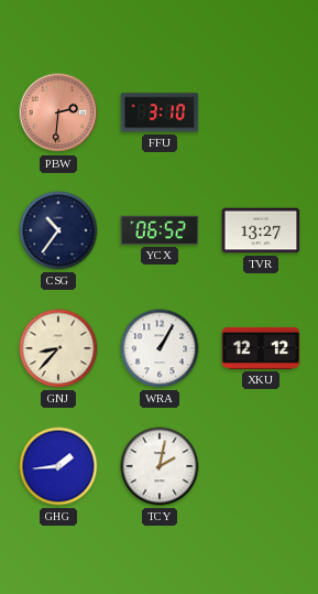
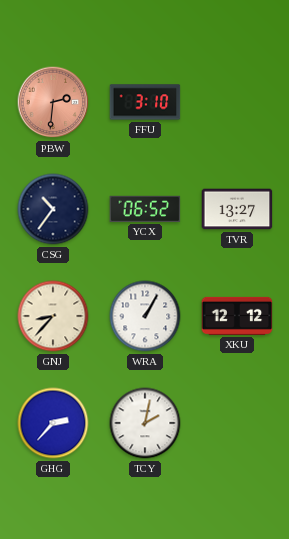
GHG: 1:44 -> 2:37
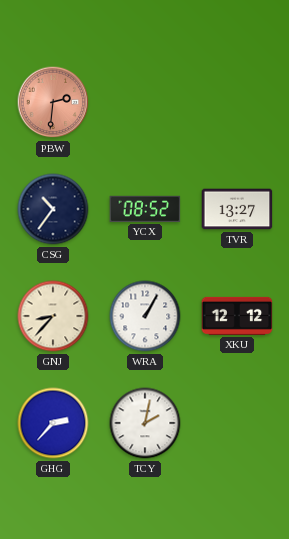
FFU: 3:10 -> none
YCX: 06:52 -> 08:52
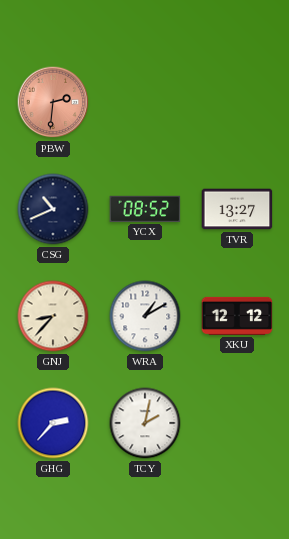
CSG: 10:36 -> 10:41
WRA: 1:05 -> 1:10
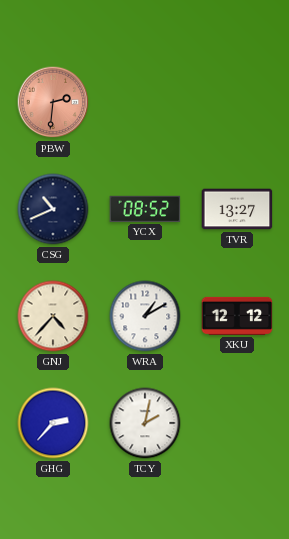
GNJ: 8:37 -> 4:37
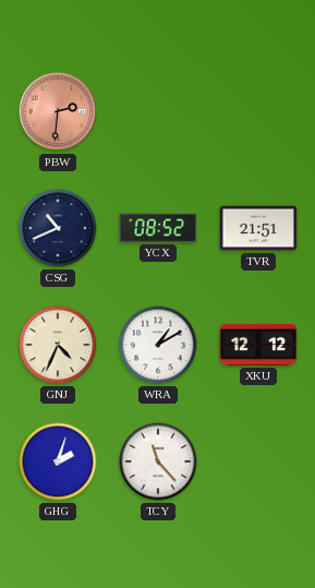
TVR: 13:27 -> 21:51
GNJ: 4:37 -> 4:34
GHG: 2:37 -> 2:03
TCY: 2:02 -> 11:23
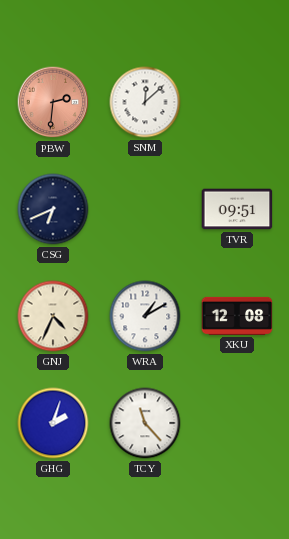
SNM: none -> 12:08
CSG: 10:41 -> 6:41
YCX: 08:52 -> none
TVR: 21:51 -> 09:51
XKU: 12:12 -> 12:08
